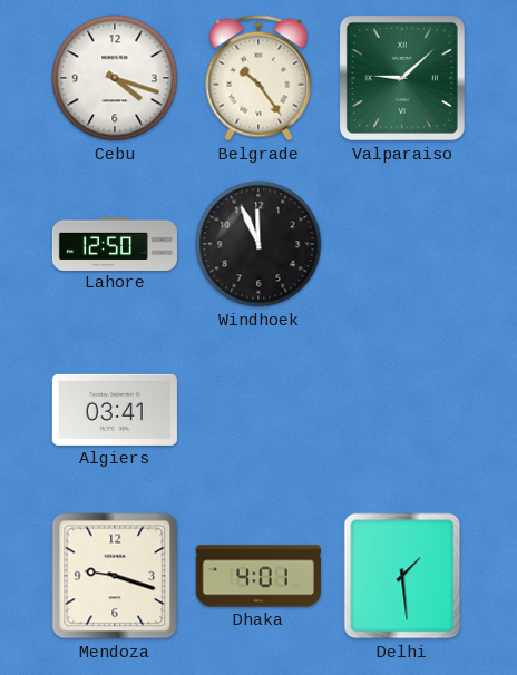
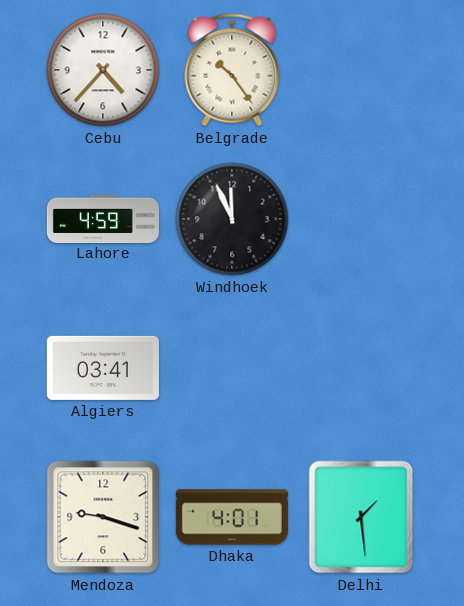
Cebu: 4:18 -> 4:37
Valparaiso: 9:08 -> none
Lahore: 12:50 -> 4:59
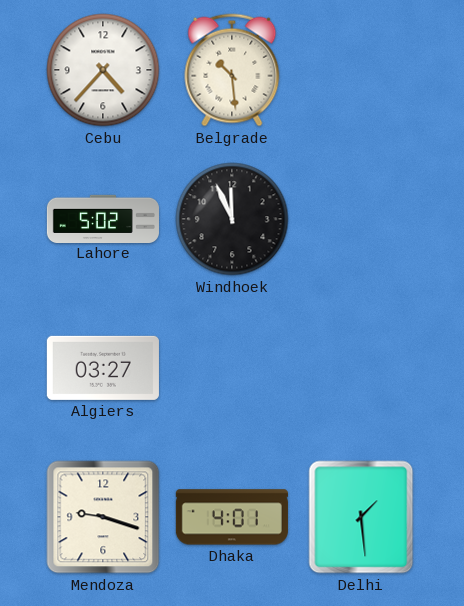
Belgrade: 10:24 -> 10:29
Lahore: 4:59 -> 5:02
Algiers: 03:41 -> 03:27
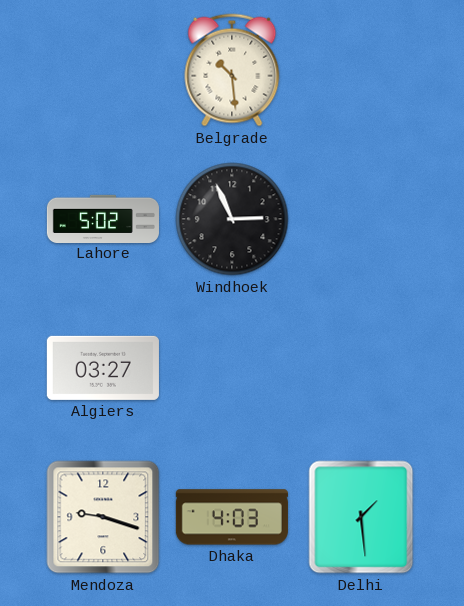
Cebu: 4:37 -> none
Windhoek: 11:56 -> 2:56
Dhaka: 4:01 -> 4:03
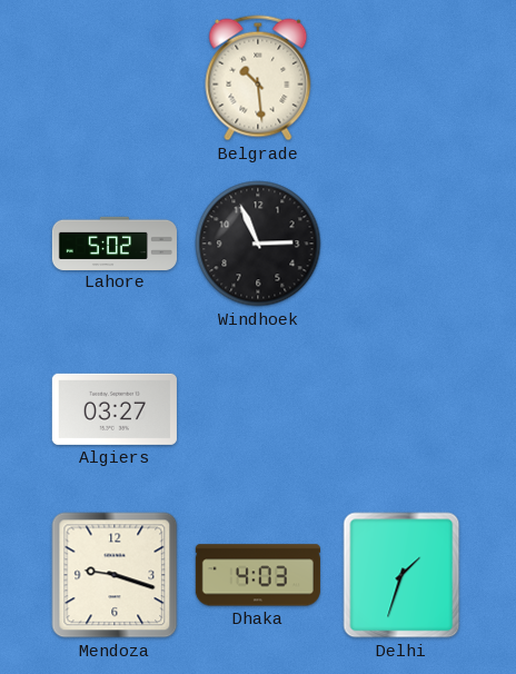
Delhi: 1:29 -> 1:33
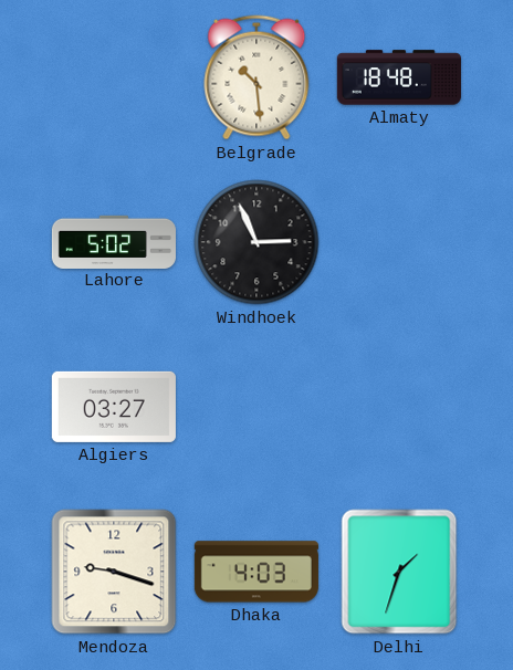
Almaty: none -> 18:48
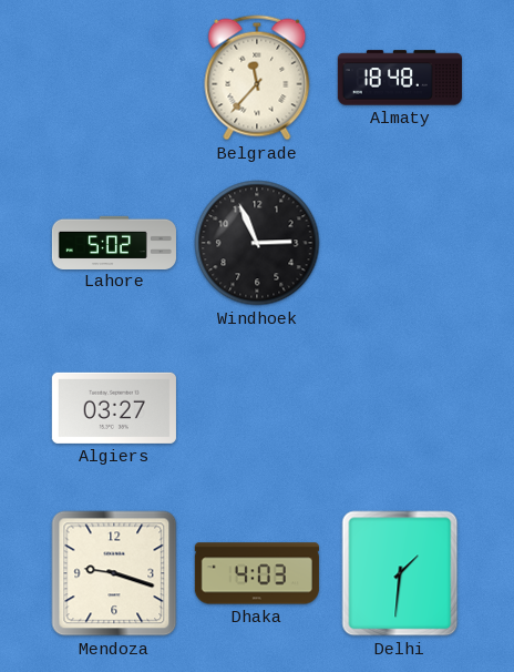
Belgrade: 10:29 -> 11:37
Delhi: 1:33 -> 1:31
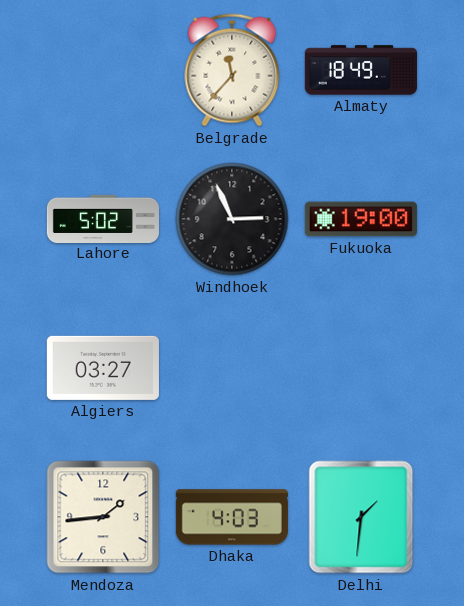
Almaty: 18:48 -> 18:49
Fukuoka: none -> 19:00
Mendoza: 9:18 -> 1:44
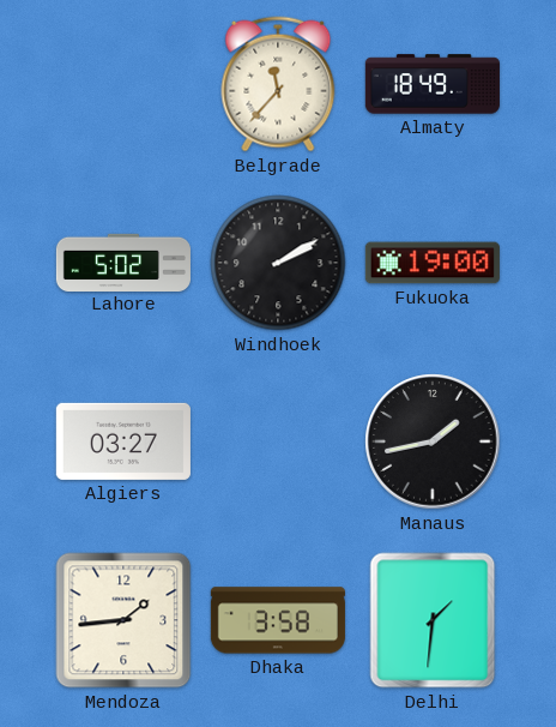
Windhoek: 2:56 -> 2:10
Manaus: none -> 1:43
Dhaka: 4:03 -> 3:58
